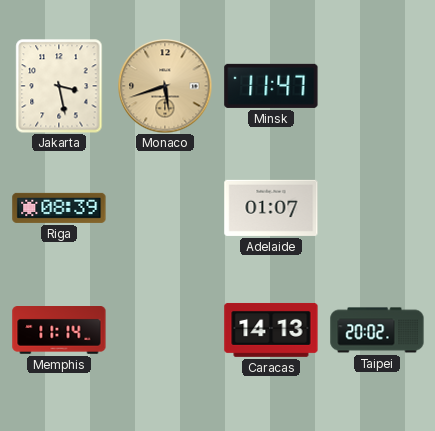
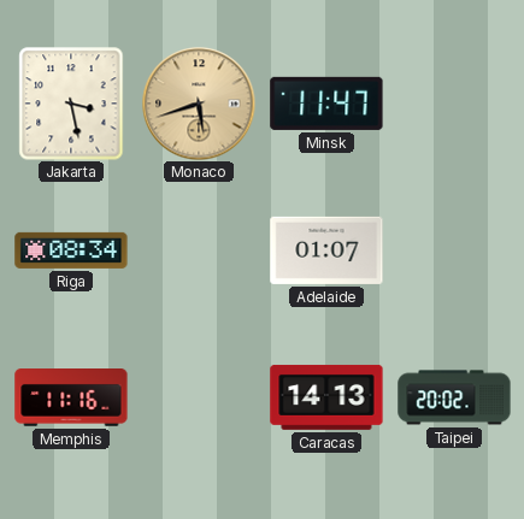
Riga: 08:39 -> 08:34
Memphis: 11:14 -> 11:16
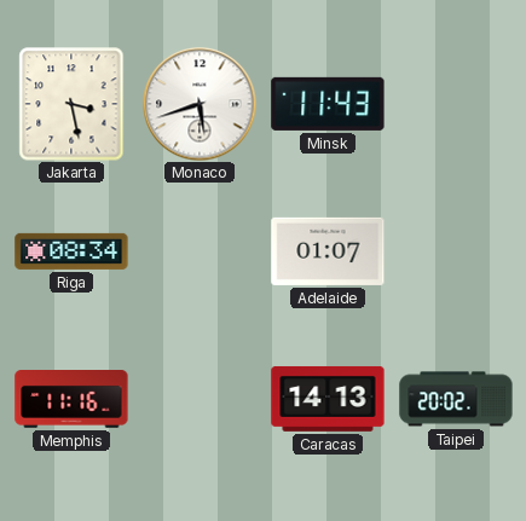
Monaco dial: champagne -> white
Minsk: 11:47 -> 11:43
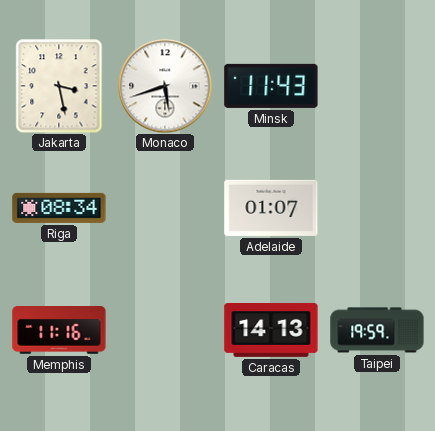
Taipei: 20:02 -> 19:59
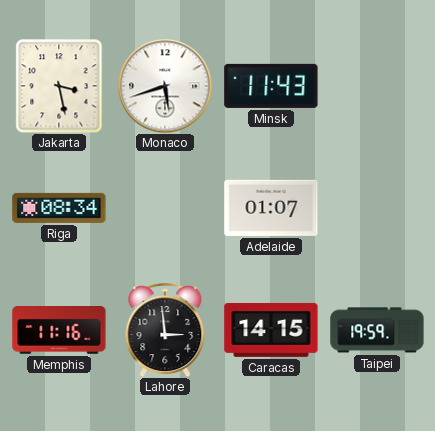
Lahore: none -> 2:59
Caracas: 14:13 -> 14:15
